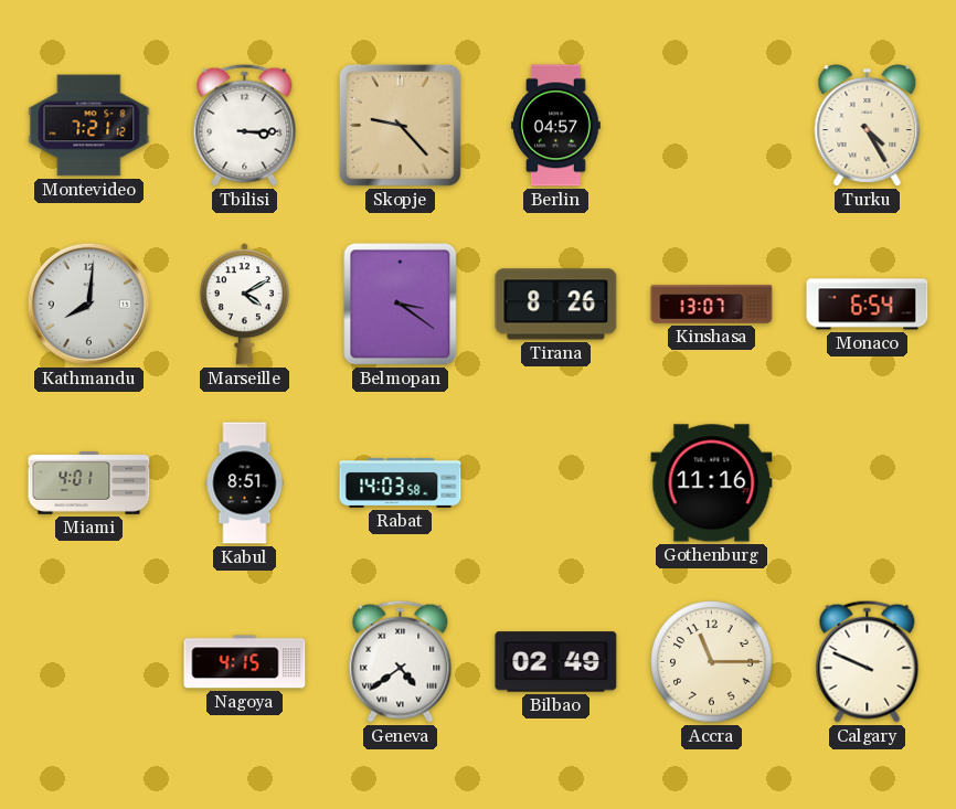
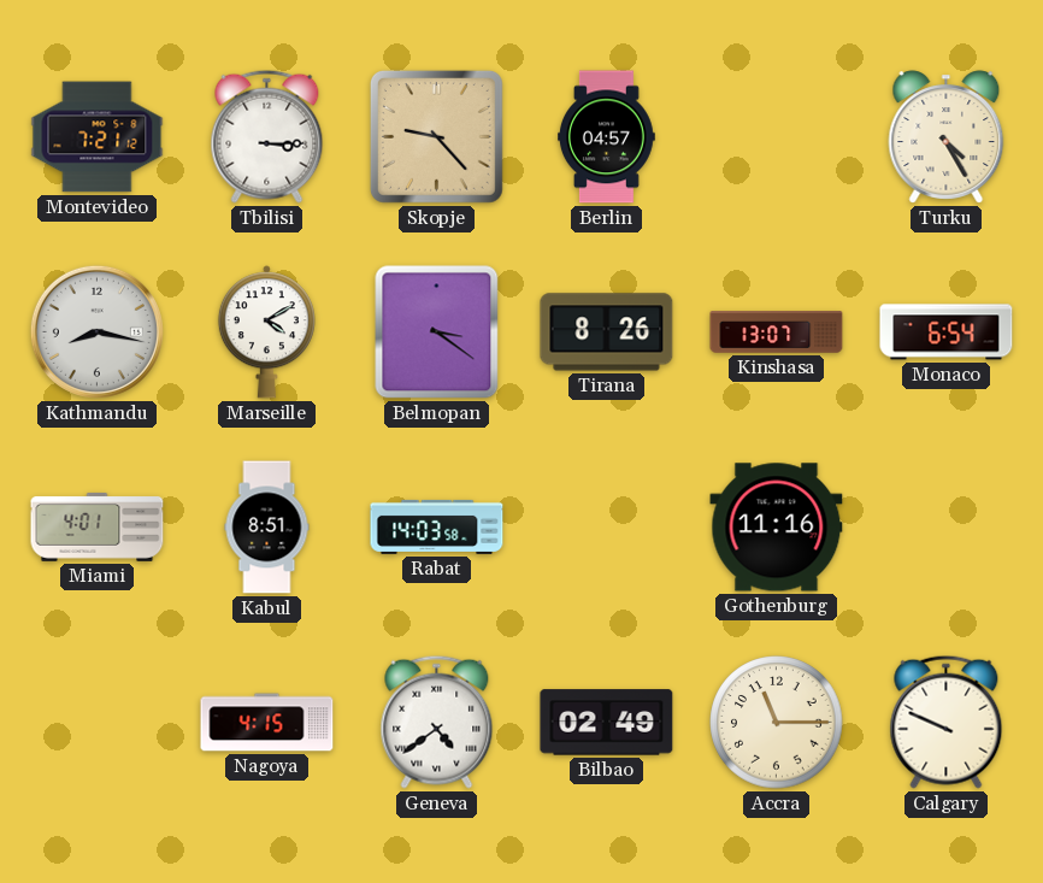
Kathmandu: 8:01 -> 8:17
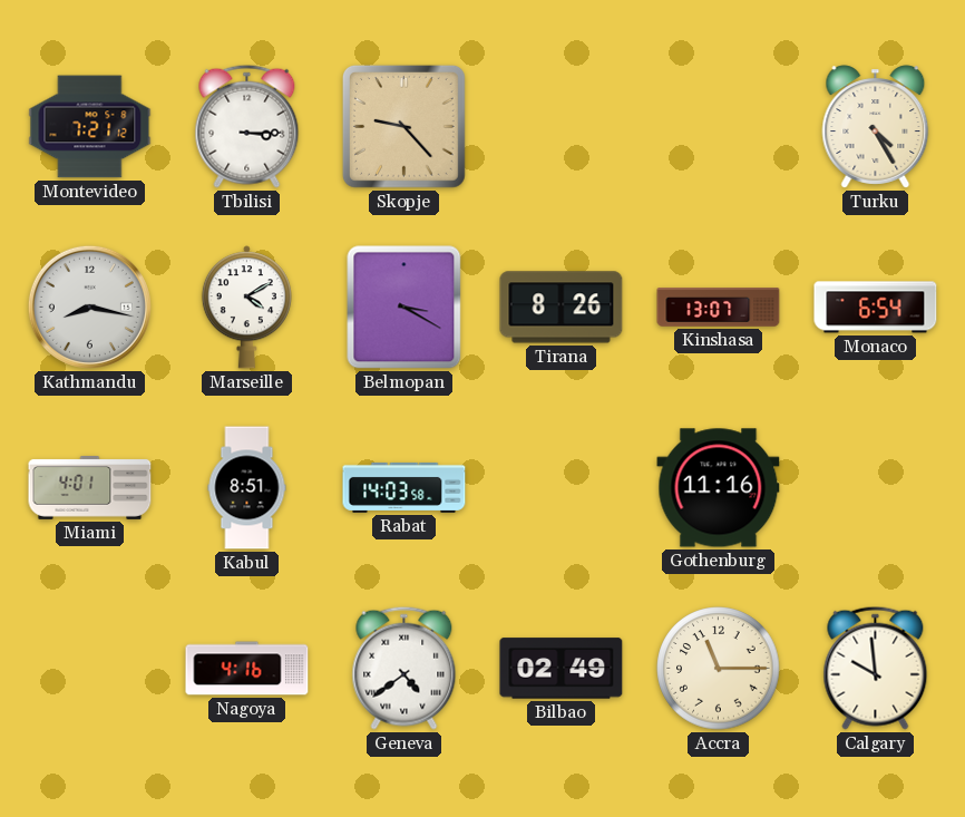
Berlin: 04:57 -> none
Belmopan: 3:21 -> 3:20
Nagoya: 4:15 -> 4:16
Calgary: 9:49 -> 9:59
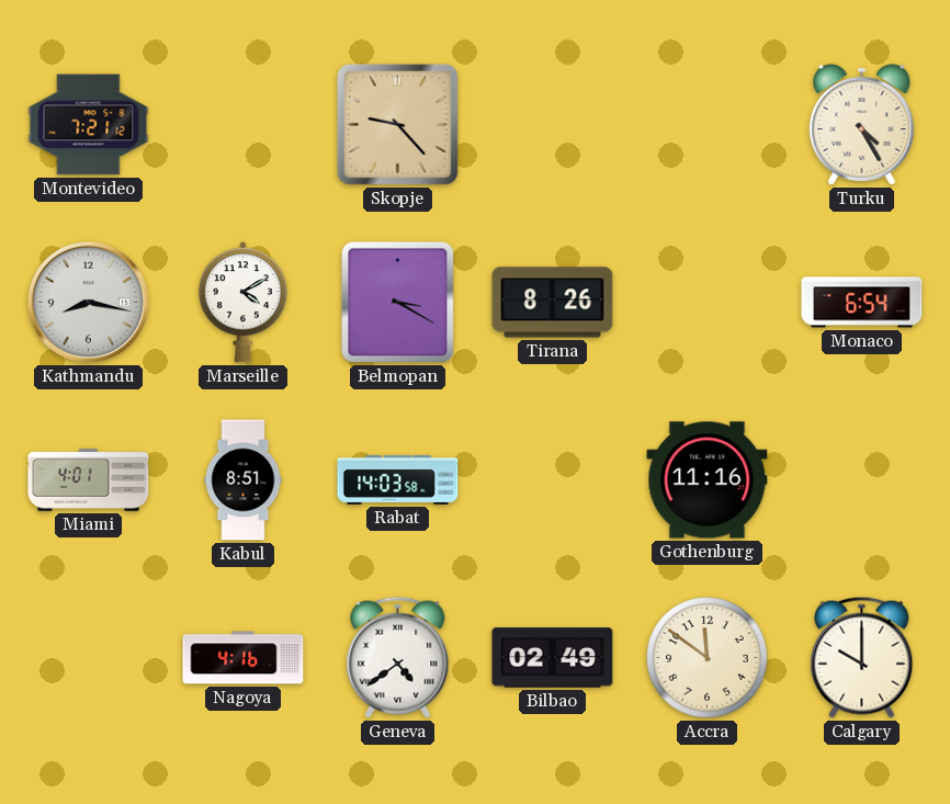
Tbilisi: 3:15 -> none
Kinshasa: 13:07 -> none
Accra: 11:15 -> 11:51
Calgary: 9:59 -> 10:00
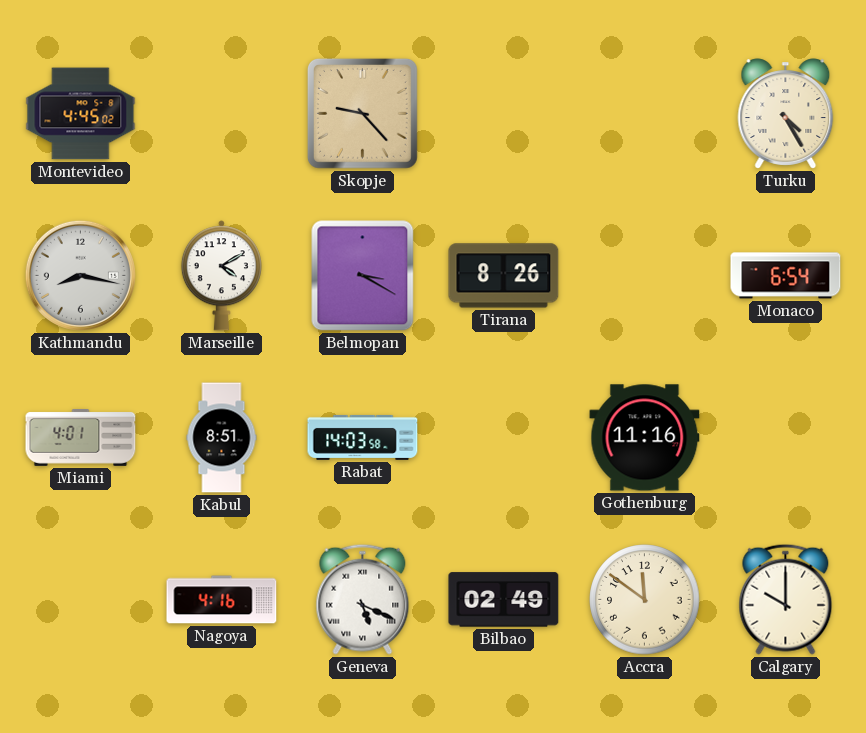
Montevideo: 7:21 -> 4:45
Geneva: 4:39 -> 5:19
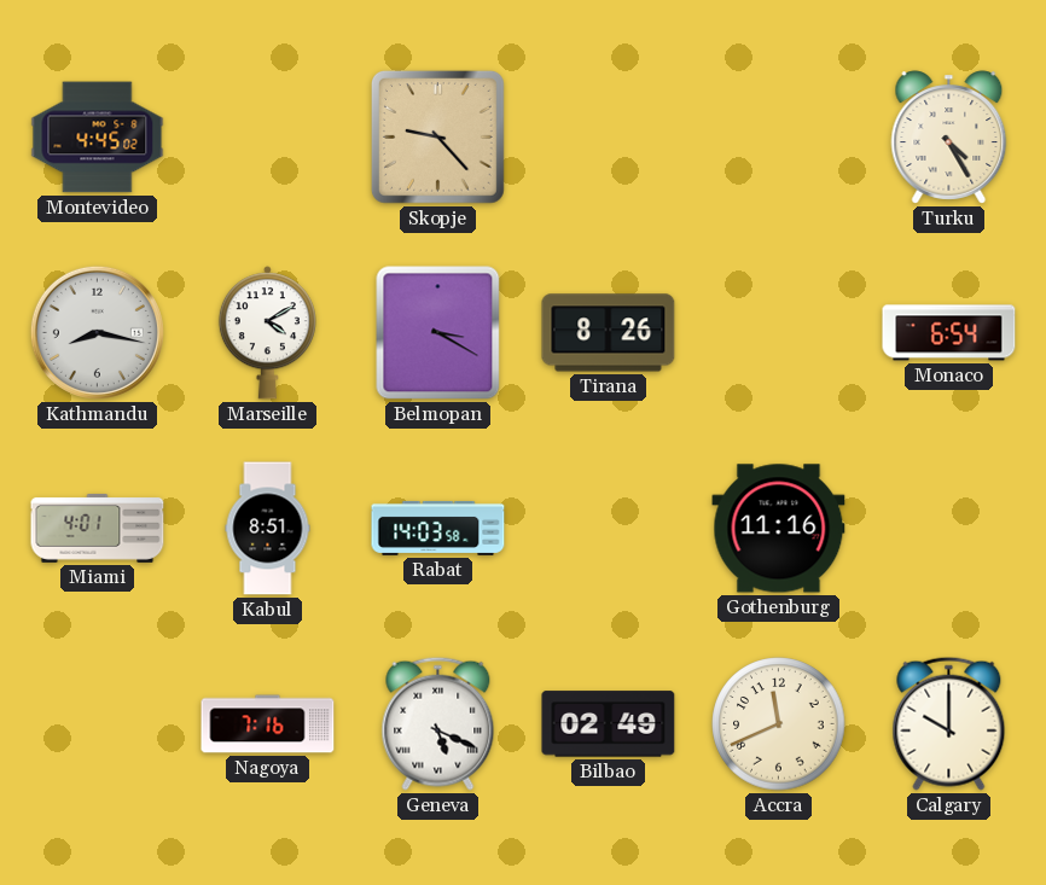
Nagoya: 4:16 -> 7:16
Accra: 11:51 -> 11:41
